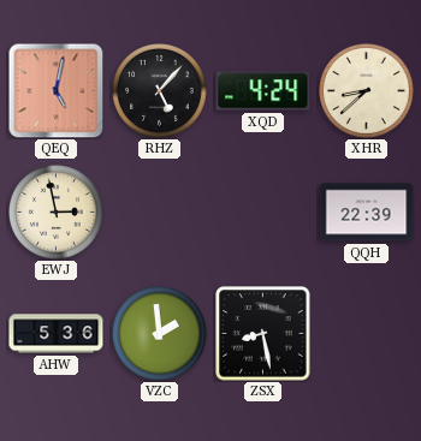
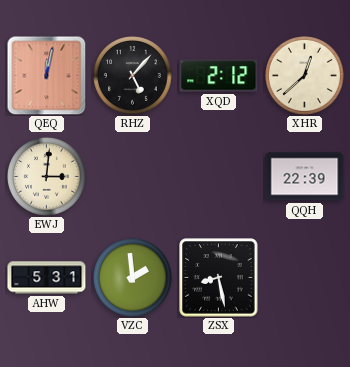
QEQ: 5:02 -> 12:02
XQD: 4:24 -> 2:12
XHR: 8:38 -> 12:38
EWJ: 2:58 -> 3:01
AHW: 5:36 -> 5:31
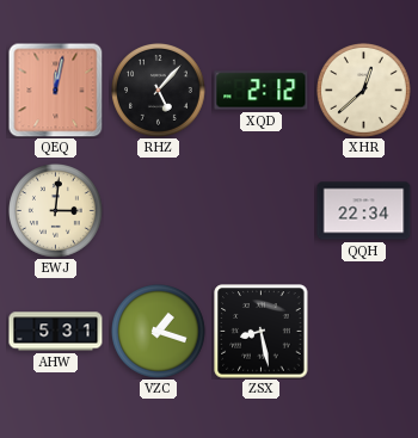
QQH: 22:39 -> 22:34
VZC: 1:59 -> 1:18
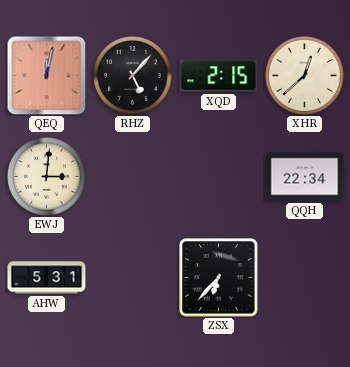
XQD: 2:12 -> 2:15
VZC: 1:18 -> none
ZSX: 8:28 -> 6:37
